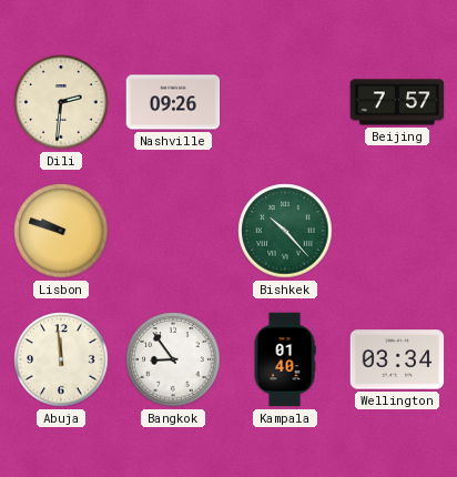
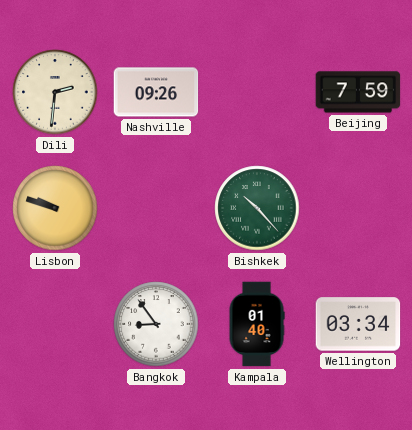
Beijing: 7:57 -> 7:59
Abuja: 11:59 -> none
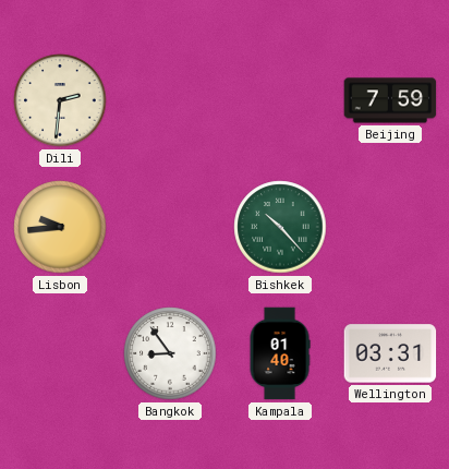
Nashville: 09:26 -> none
Lisbon: 9:48 -> 9:44
Wellington: 03:34 -> 03:31
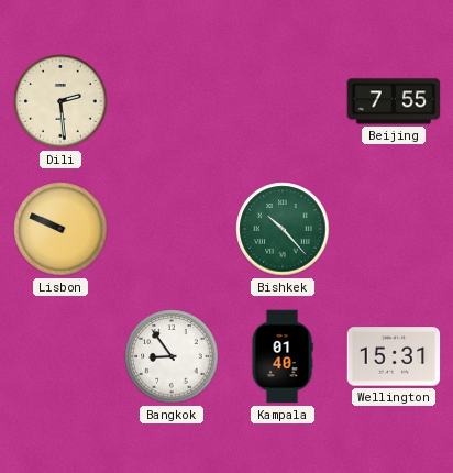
Dili: 2:31 -> 2:29
Beijing: 7:59 -> 7:55
Lisbon: 9:44 -> 9:49
Wellington: 03:31 -> 15:31
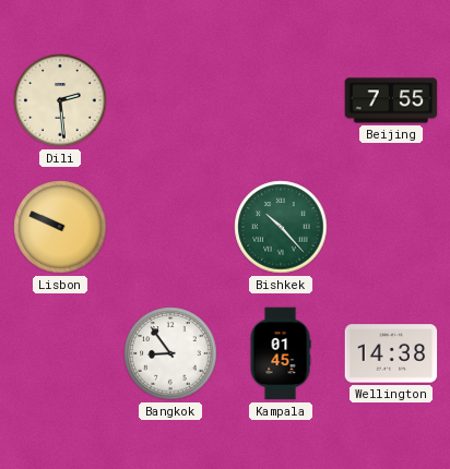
Kampala: 01:40 -> 01:45
Wellington: 15:31 -> 14:38
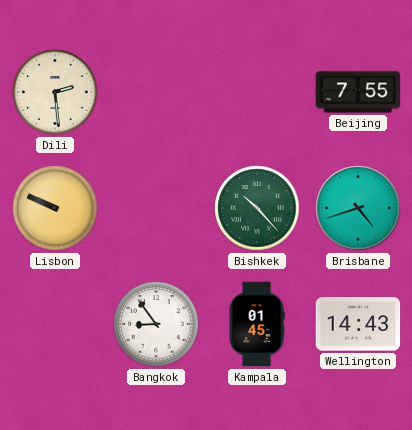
Brisbane: none -> 4:42
Wellington: 14:38 -> 14:43
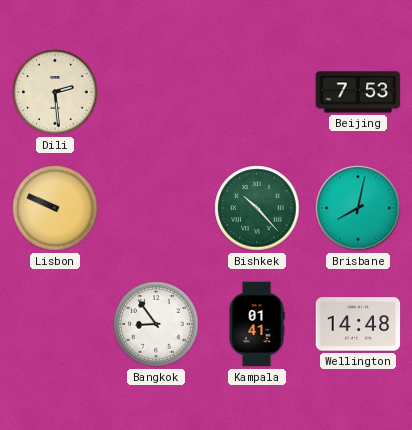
Beijing: 7:55 -> 7:53
Brisbane: 4:42 -> 8:02
Kampala: 01:45 -> 01:41
Wellington: 14:43 -> 14:48
